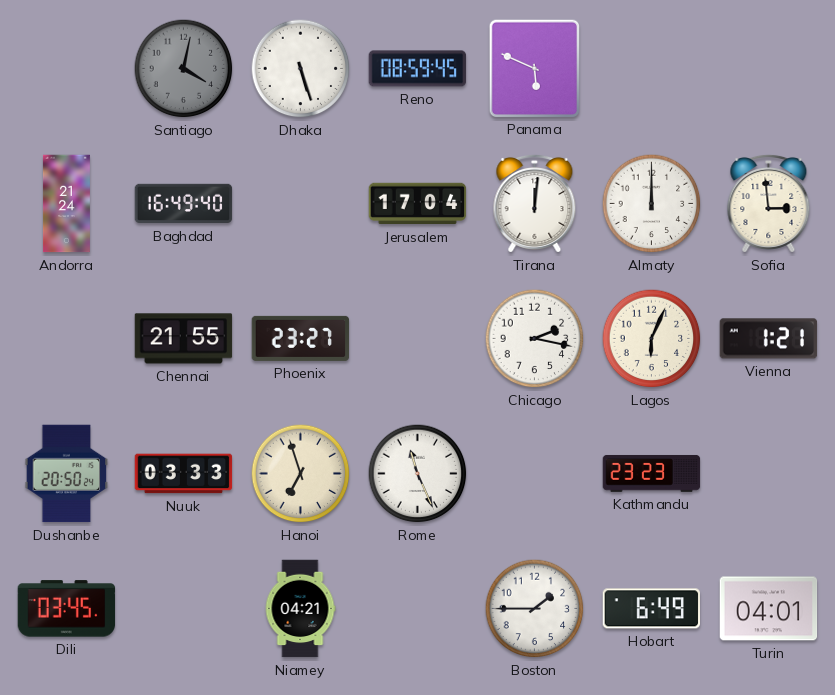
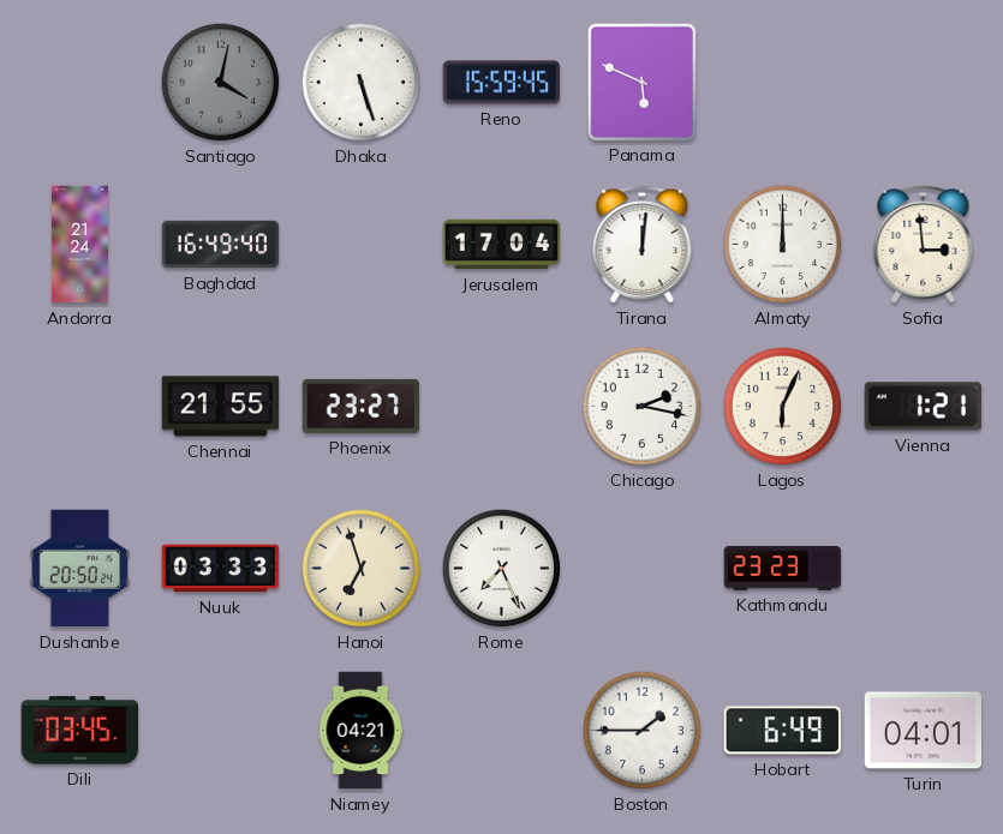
Reno: 08:59 -> 15:59
Rome: 11:26 -> 7:26
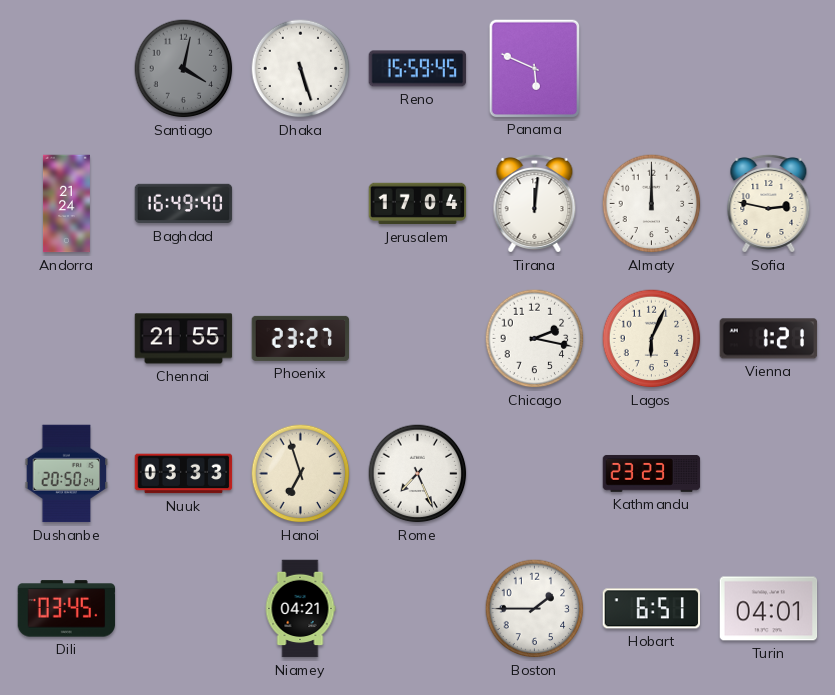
Sofia: 2:59 -> 2:47
Hobart: 6:49 -> 6:51
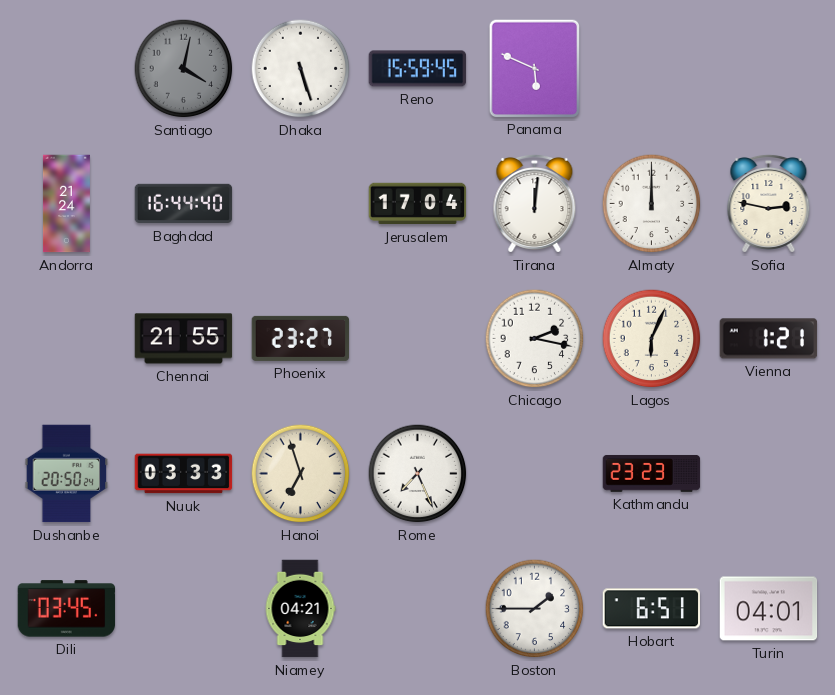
Baghdad: 16:49 -> 16:44
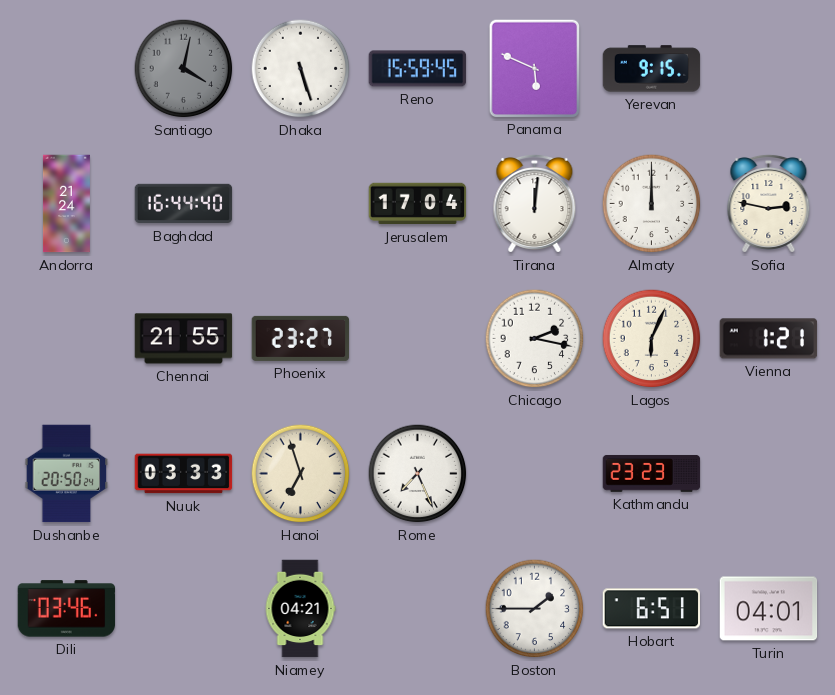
Yerevan: none -> 9:15
Dili: 03:45 -> 03:46
